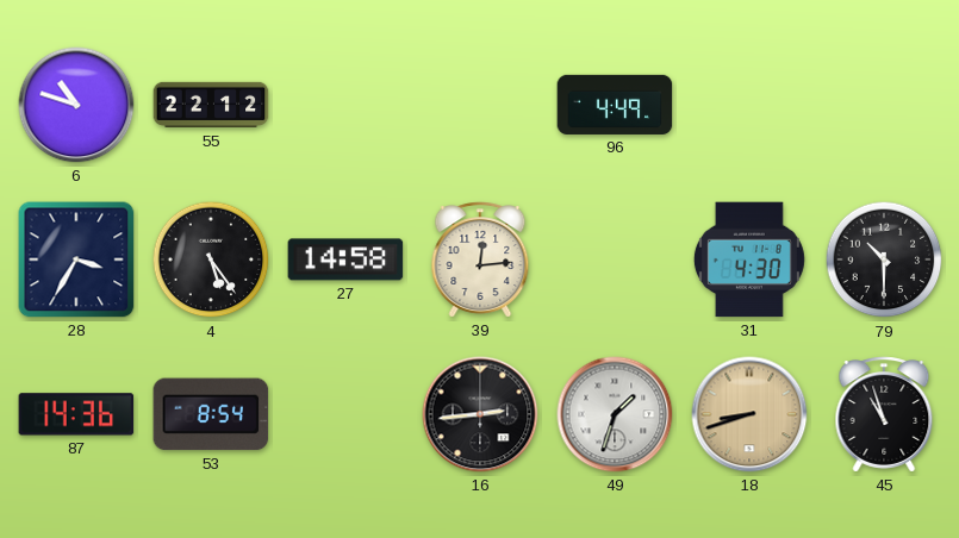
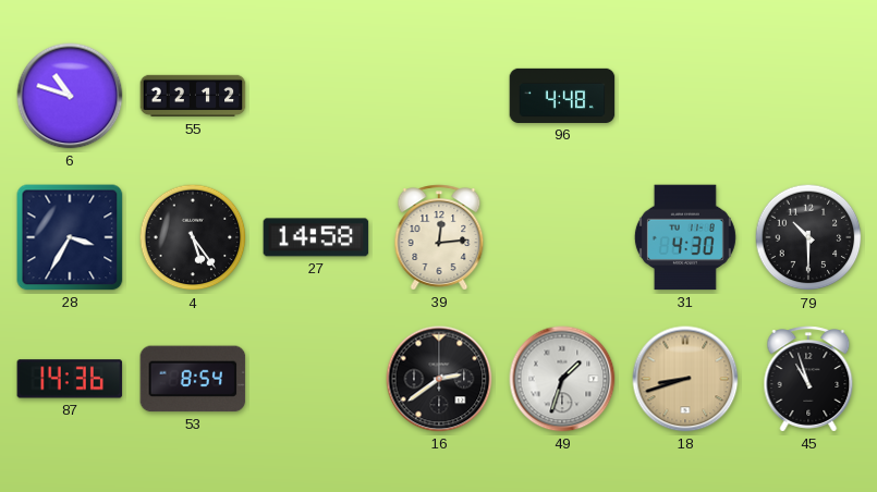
96: 4:49 -> 4:48
16: 2:44 -> 2:39
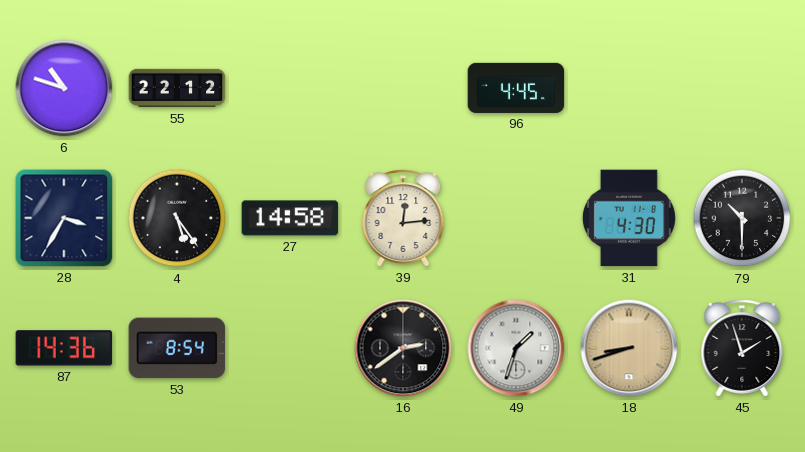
96: 4:48 -> 4:45
45: 10:57 -> 1:57
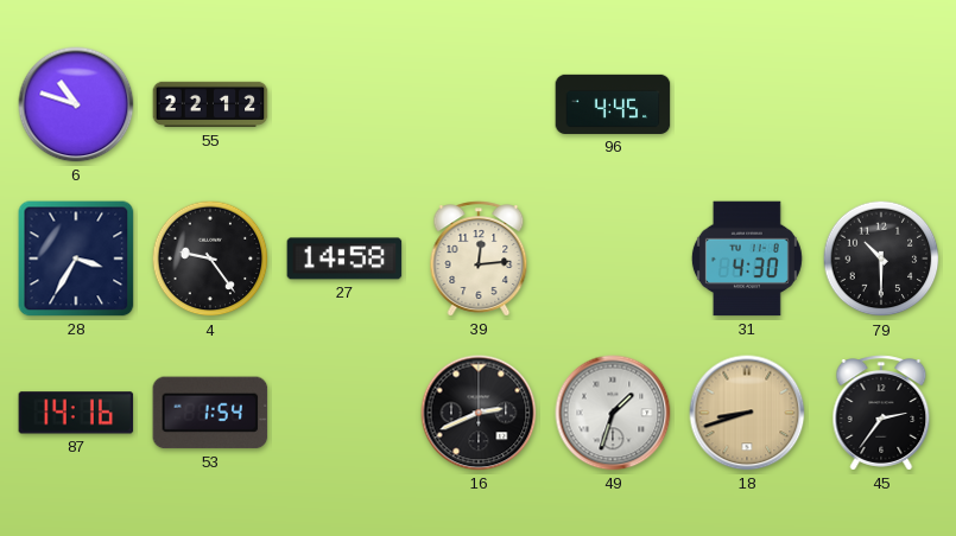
4: 5:24 -> 9:24
87: 14:36 -> 14:16
53: 8:54 -> 1:54
16: 2:39 -> 2:41
45: 1:57 -> 2:36
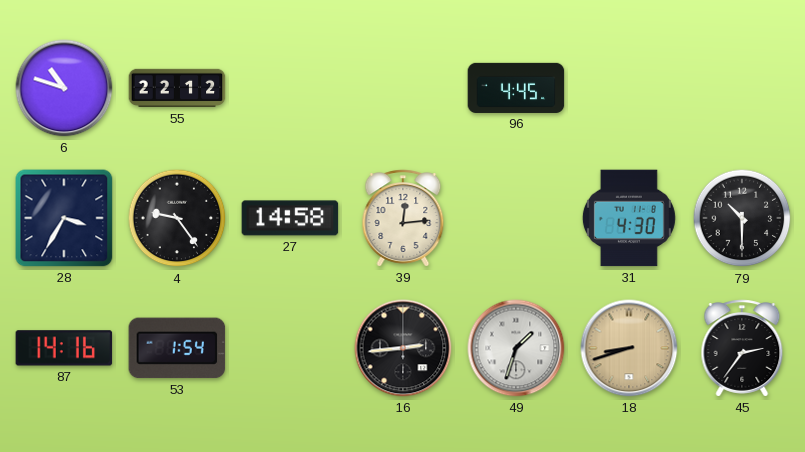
16: 2:41 -> 2:44
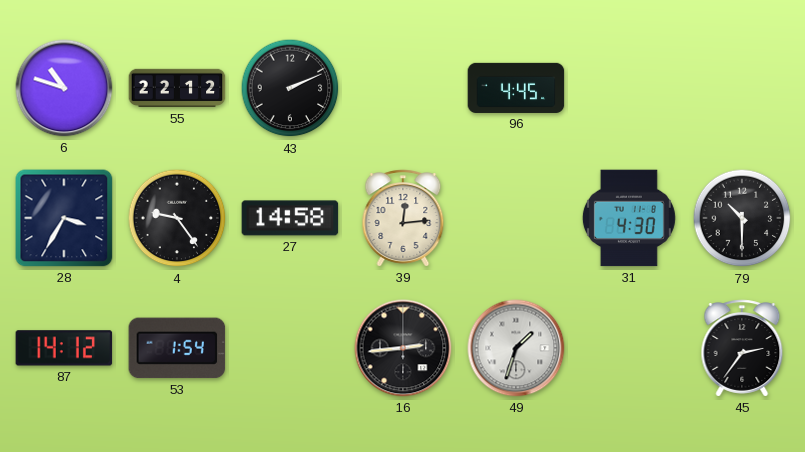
43: none -> 2:11
87: 14:16 -> 14:12
18: 8:42 -> none
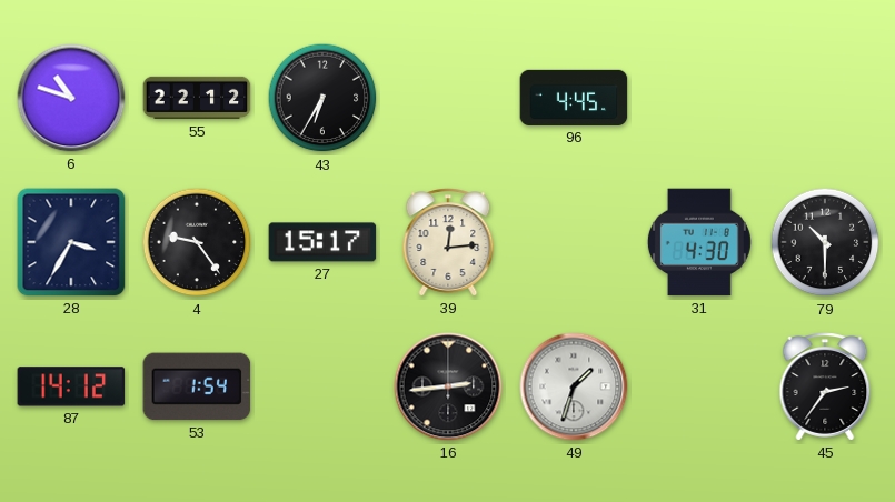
43: 2:11 -> 6:35
27: 14:58 -> 15:17
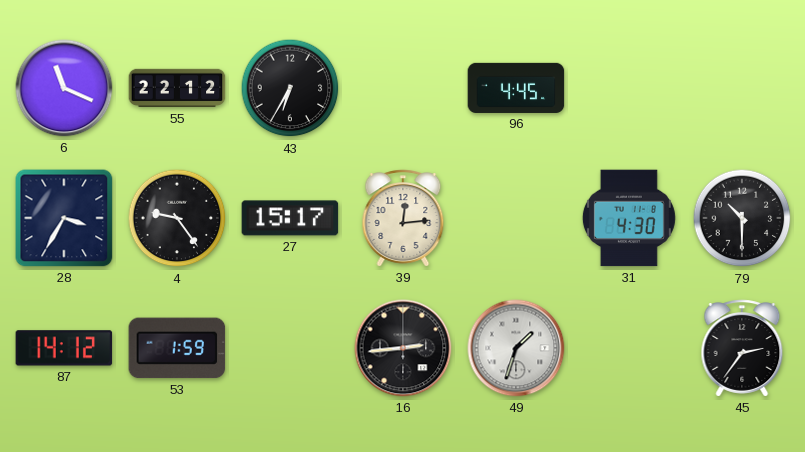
6: 10:48 -> 11:19
53: 1:54 -> 1:59
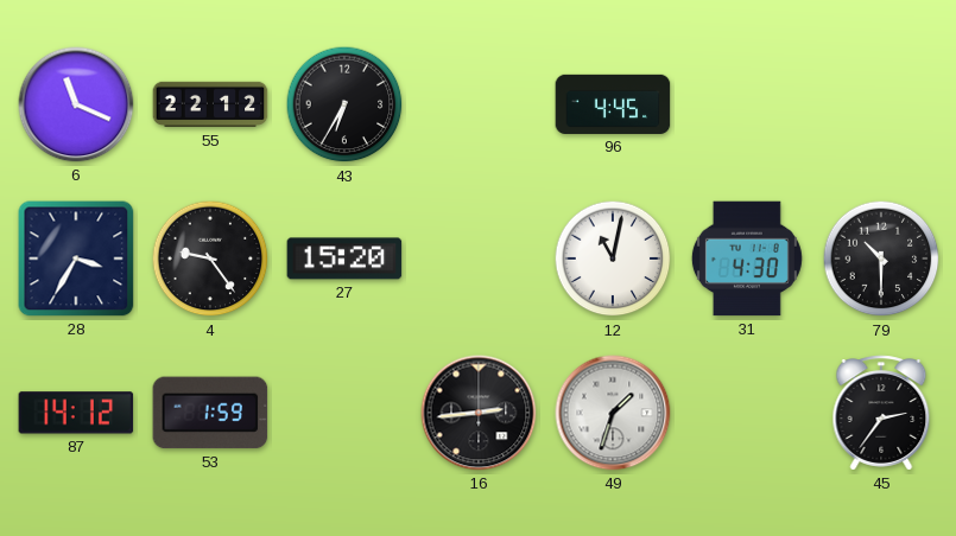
27: 15:17 -> 15:20
39: 12:14 -> none
12: none -> 11:02
